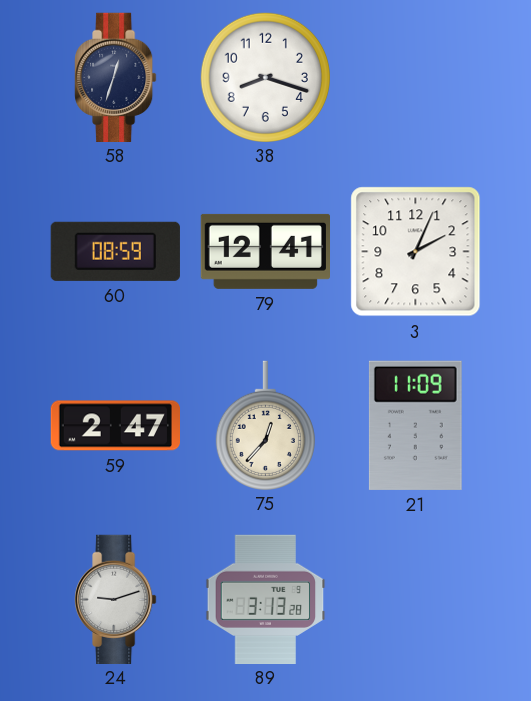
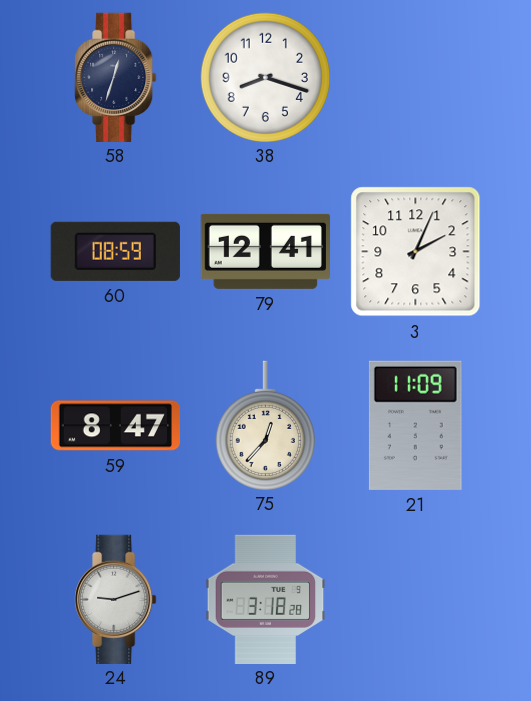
59: 2:47 -> 8:47
89: 3:13 -> 3:18
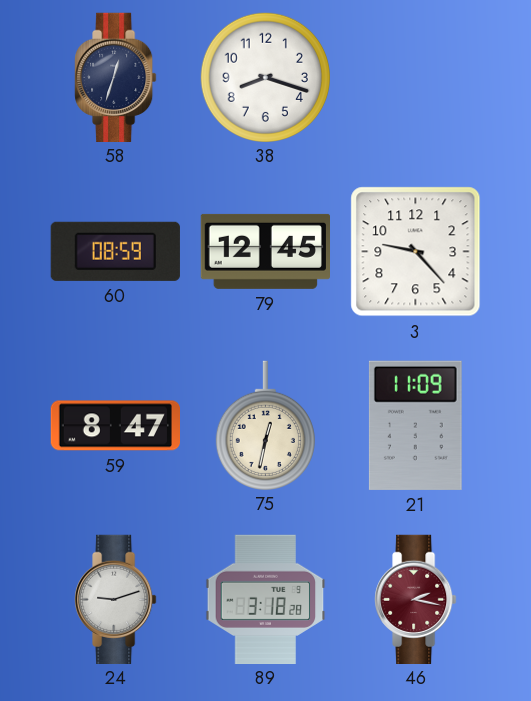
79: 12:41 -> 12:45
3: 2:04 -> 9:23
75: 12:37 -> 12:32
46: none -> 2:17
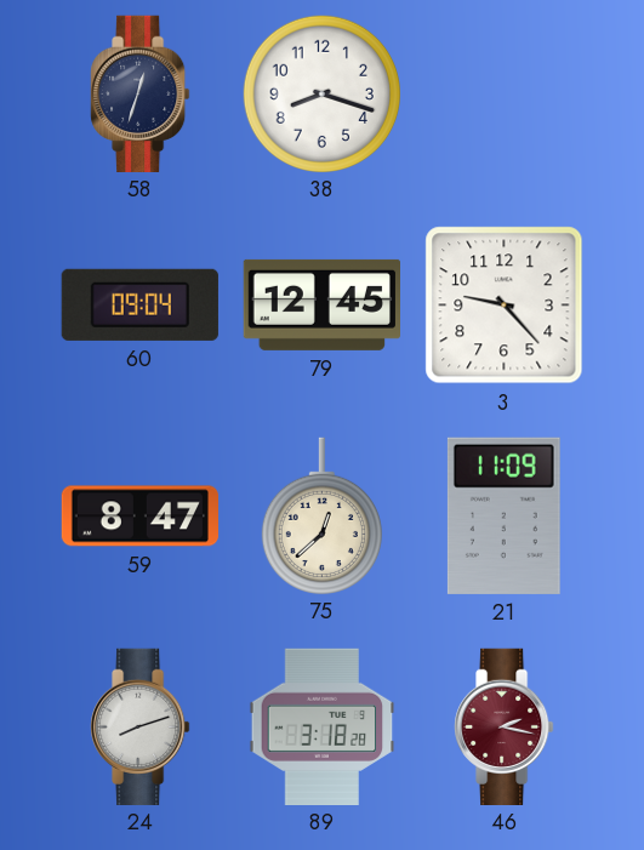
60: 08:59 -> 09:04
75: 12:32 -> 12:38
24: 9:12 -> 8:12
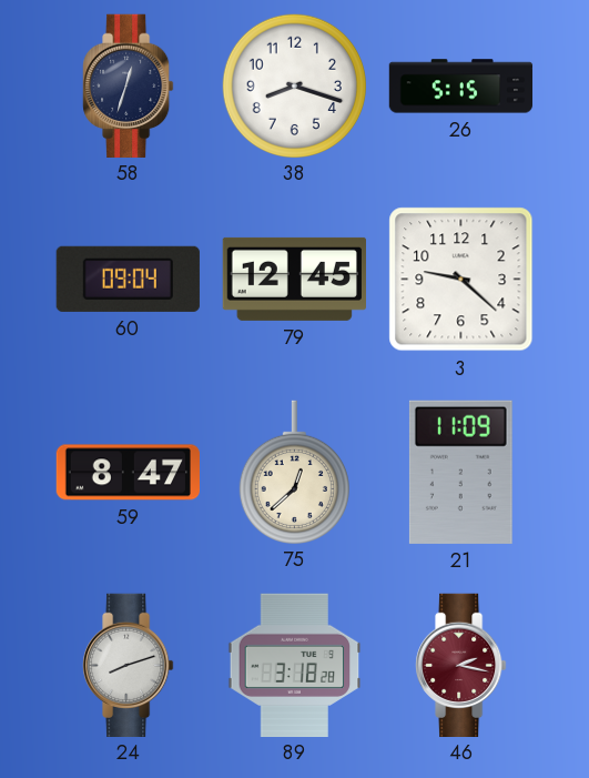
26: none -> 5:15
3: 9:23 -> 9:22
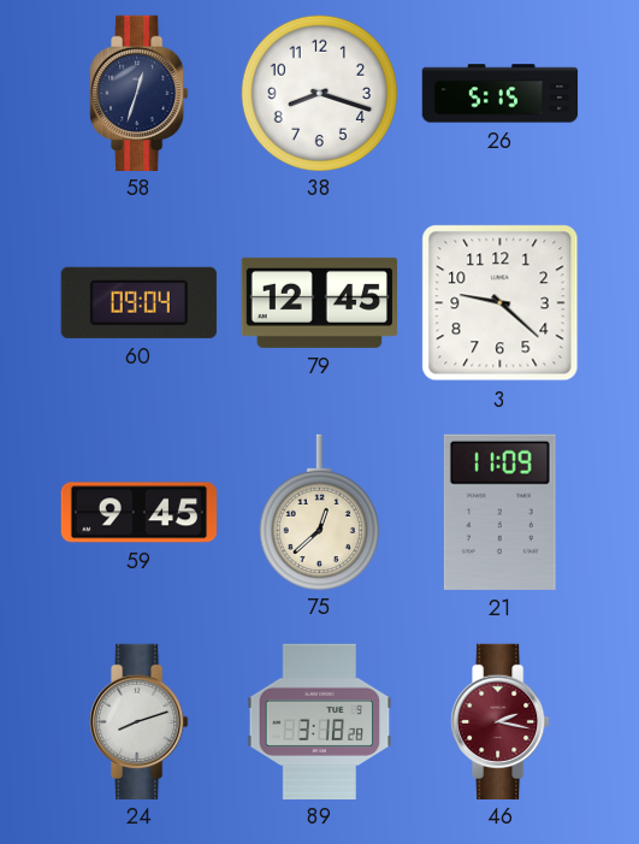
59: 8:47 -> 9:45
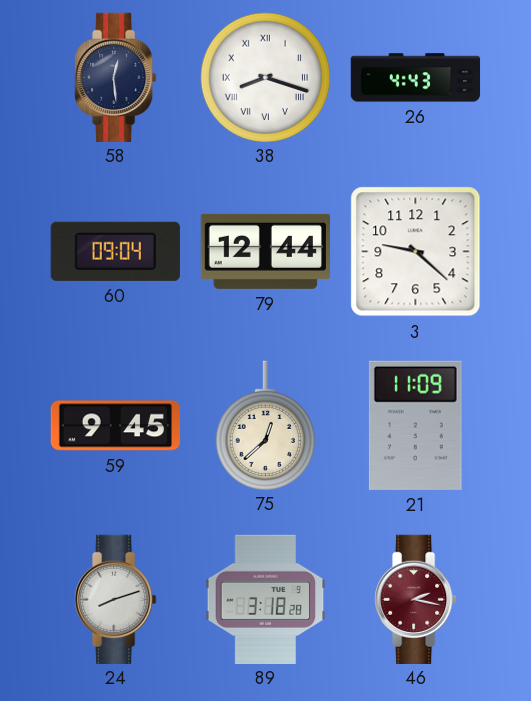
58: 12:33 -> 12:29
38 numerals: Arabic -> Roman
26: 5:15 -> 4:43
79: 12:45 -> 12:44
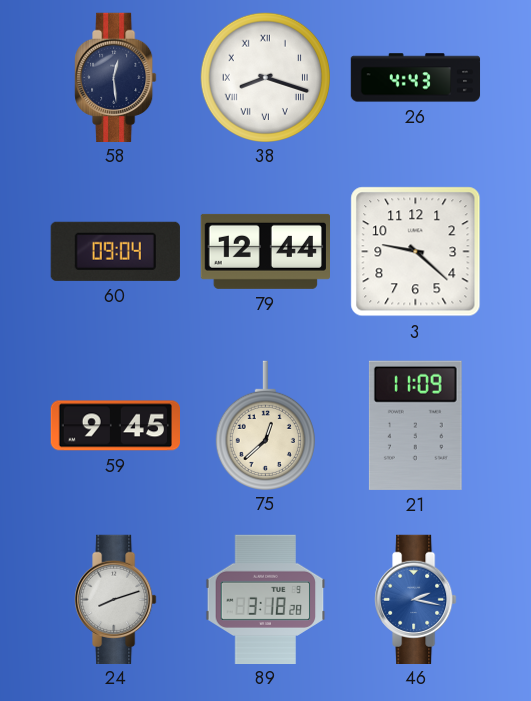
46 dial: burgundy -> blue
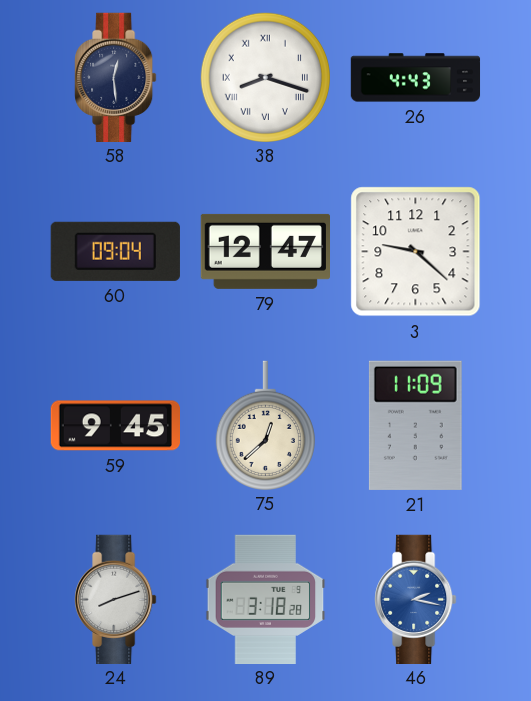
79: 12:44 -> 12:47
